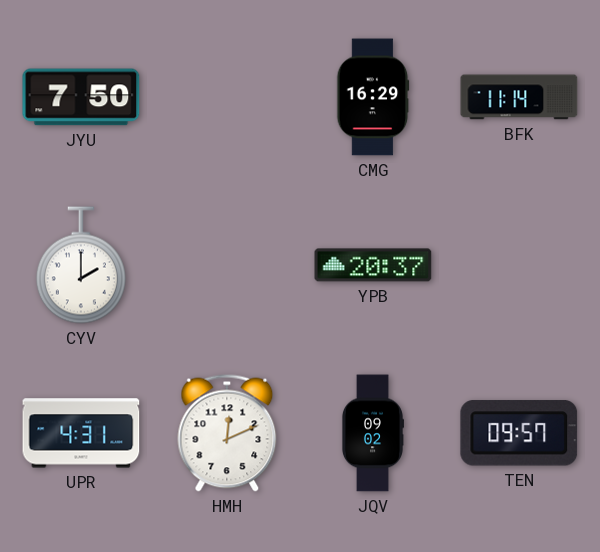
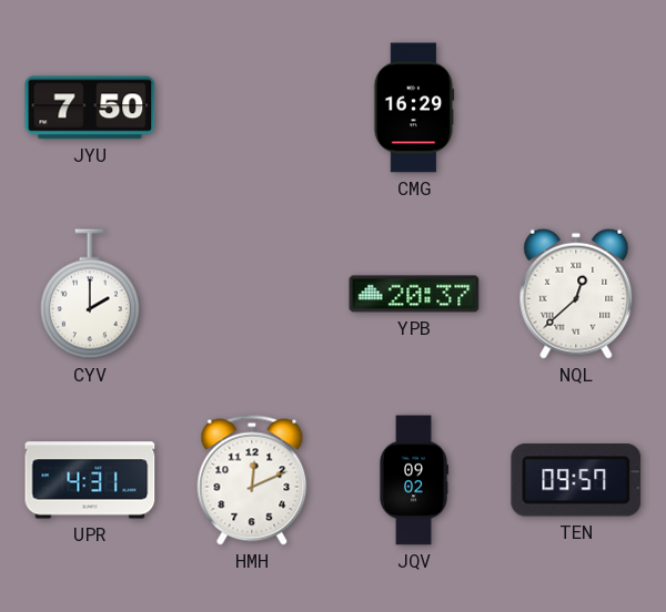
BFK: 11:14 -> none
NQL: none -> 12:38
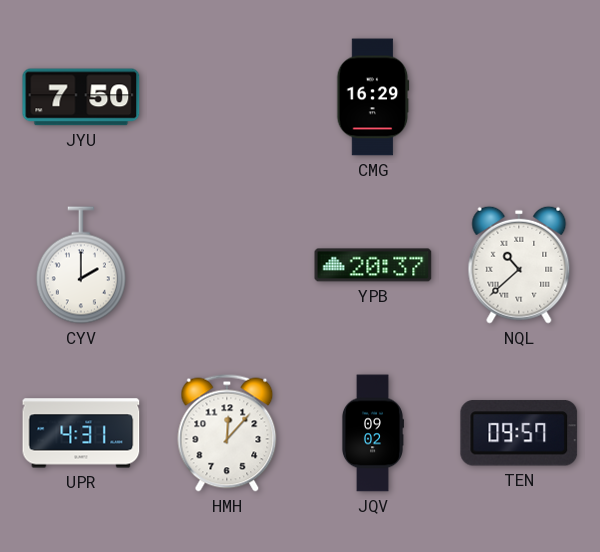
NQL: 12:38 -> 10:38
HMH: 12:11 -> 12:07
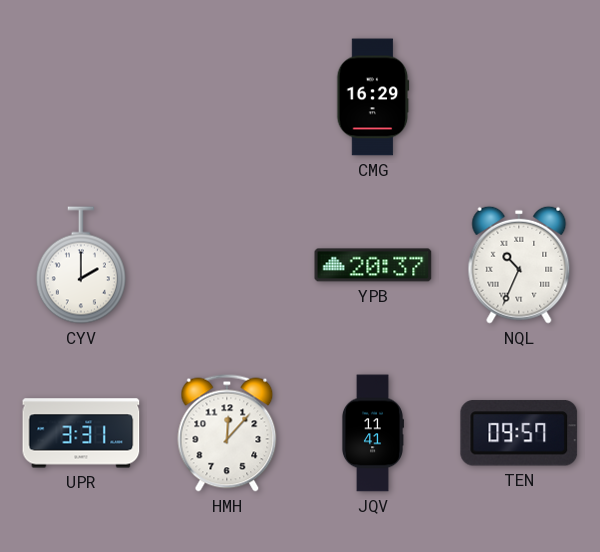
JYU: 7:50 -> none
NQL: 10:38 -> 10:34
UPR: 4:31 -> 3:31
JQV: 09:02 -> 11:41
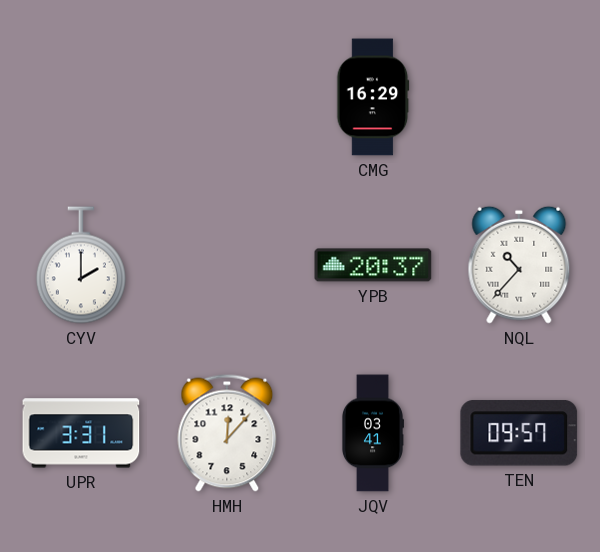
NQL: 10:34 -> 10:37
JQV: 11:41 -> 03:41
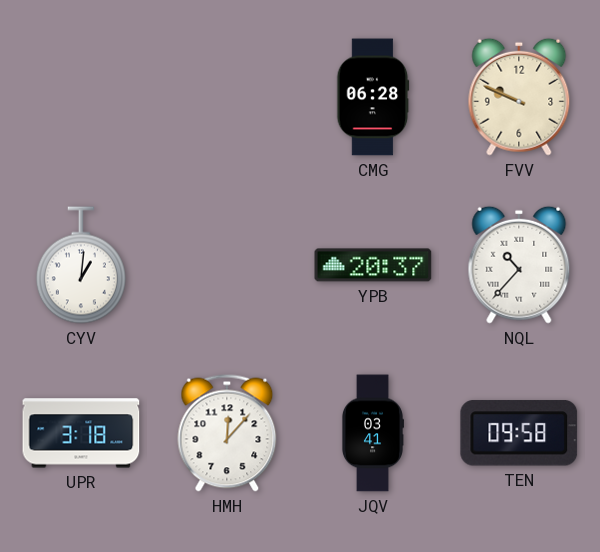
CMG: 16:29 -> 06:28
FVV: none -> 9:49
CYV: 2:00 -> 1:01
UPR: 3:31 -> 3:18
TEN: 09:57 -> 09:58
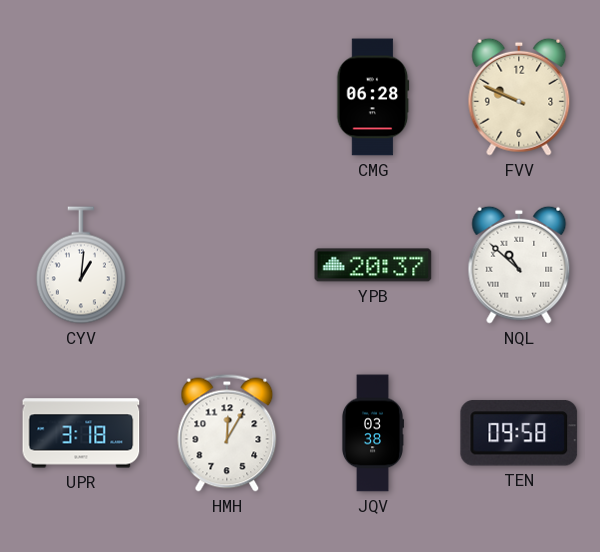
NQL: 10:37 -> 10:52
HMH: 12:07 -> 12:05
JQV: 03:41 -> 03:38
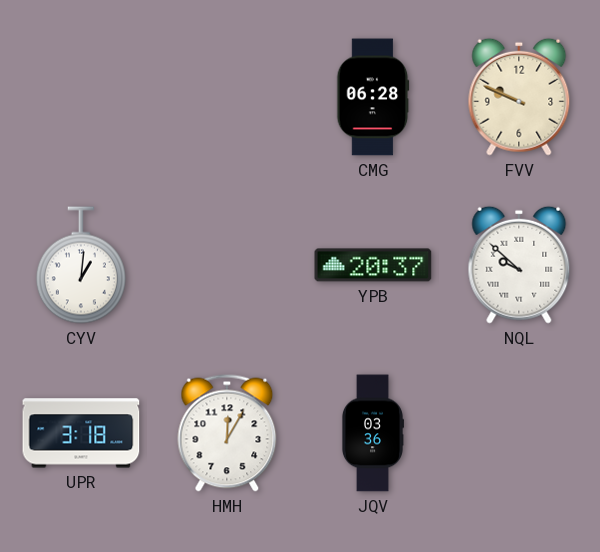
NQL: 10:52 -> 9:52
JQV: 03:38 -> 03:36
TEN: 09:58 -> none
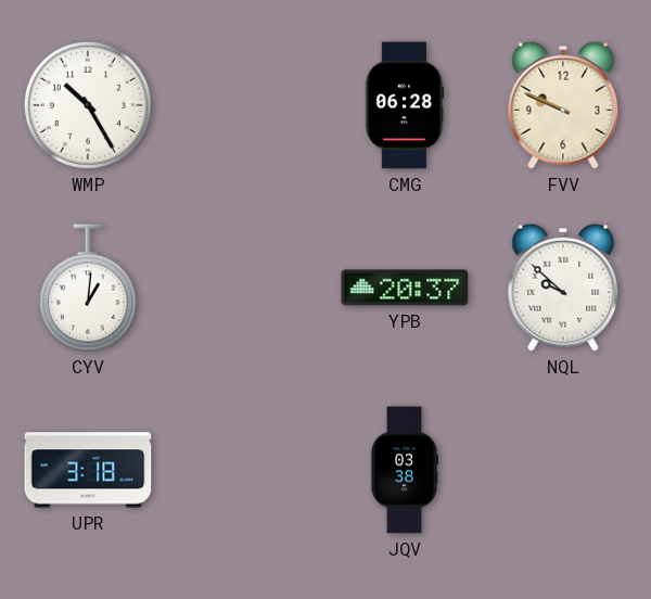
WMP: none -> 10:25
HMH: 12:05 -> none
JQV: 03:36 -> 03:38
